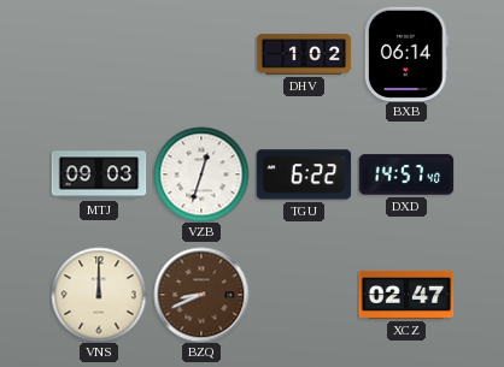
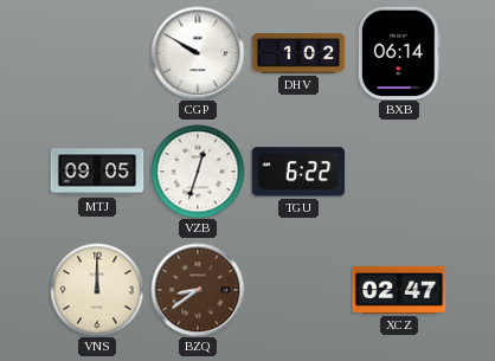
CGP: none -> 9:50
MTJ: 09:03 -> 09:05
DXD: 14:57 -> none
BZQ: 8:41 -> 8:39
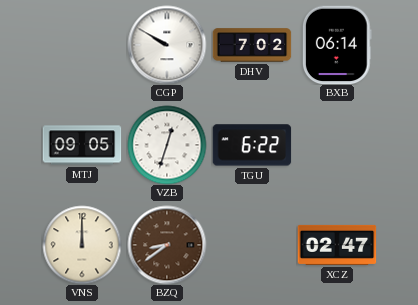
DHV: 1:02 -> 7:02
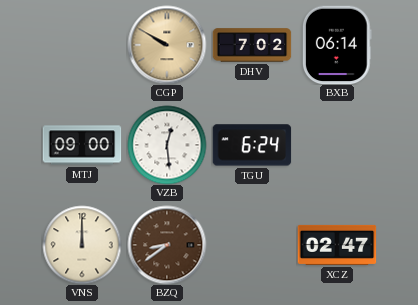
CGP dial: white -> champagne
MTJ: 09:05 -> 09:00
VZB: 12:33 -> 12:29
TGU: 6:22 -> 6:24
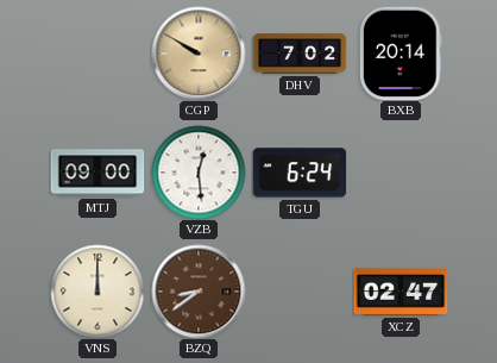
BXB: 06:14 -> 20:14
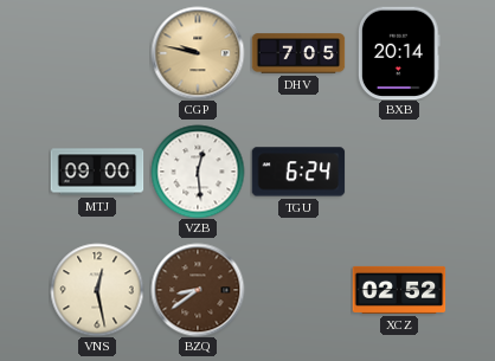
CGP: 9:50 -> 9:47
DHV: 7:02 -> 7:05
VNS: 12:00 -> 12:28
XCZ: 02:47 -> 02:52
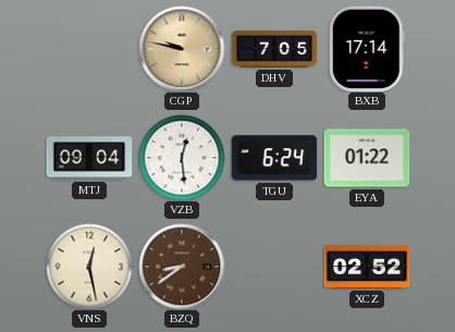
BXB: 20:14 -> 17:14
MTJ: 09:00 -> 09:04
EYA: none -> 01:22
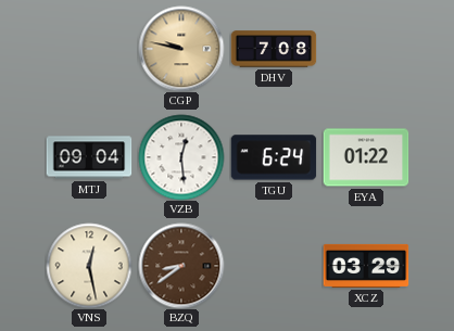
DHV: 7:05 -> 7:08
BXB: 17:14 -> none
XCZ: 02:52 -> 03:29
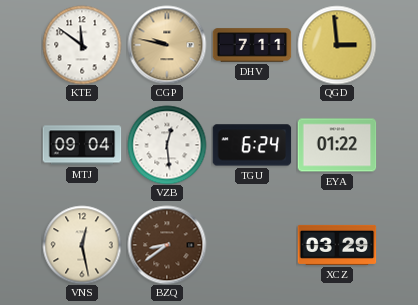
KTE: none -> 11:51
DHV: 7:08 -> 7:11
QGD: none -> 2:59
